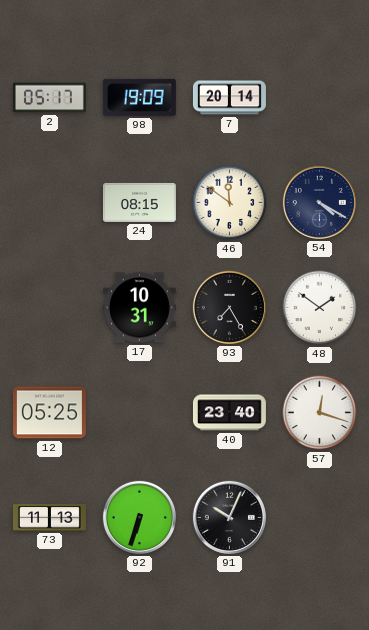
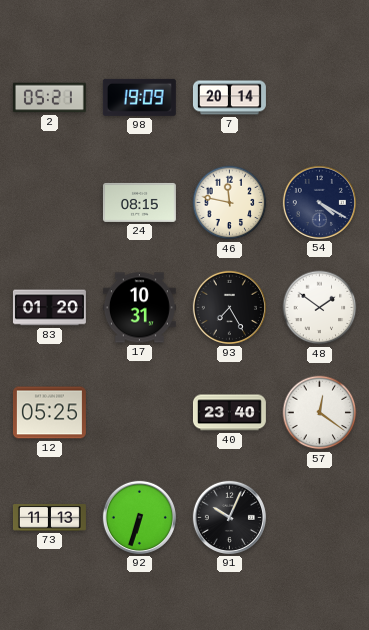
2: 05:17 -> 05:21
46: 11:51 -> 11:47
83: none -> 01:20
57: 12:18 -> 12:21
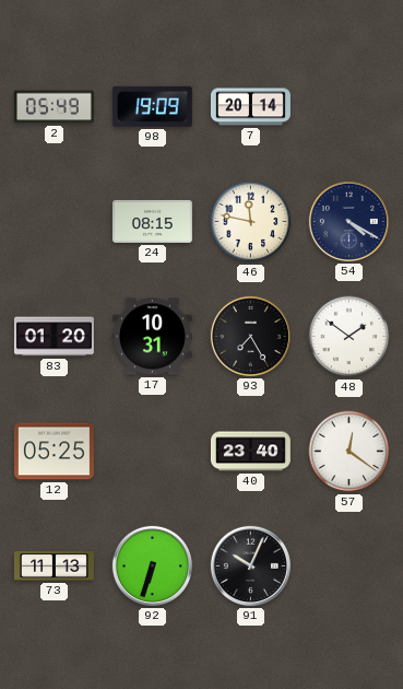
2: 05:21 -> 05:49
